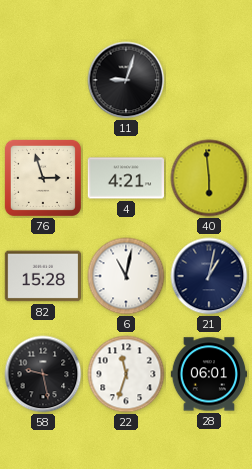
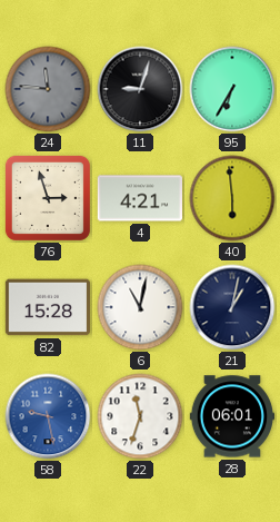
24: none -> 11:46
95: none -> 6:35
58 dial: black -> blue
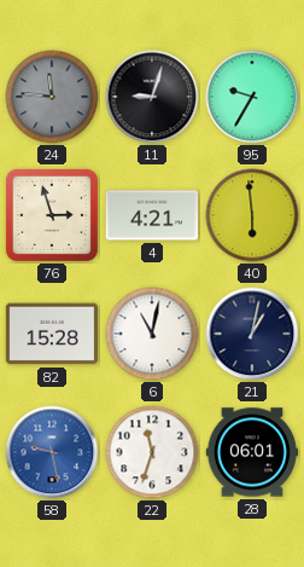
95: 6:35 -> 9:35
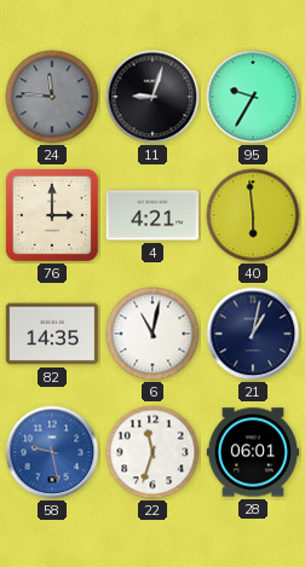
76: 2:57 -> 3:00
82: 15:28 -> 14:35
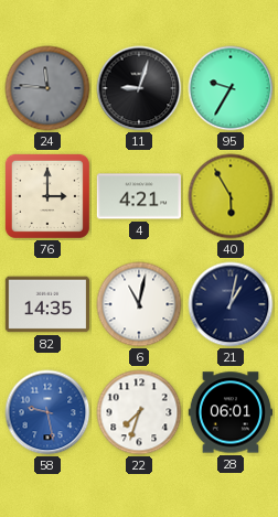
40: 5:59 -> 5:55
22: 11:33 -> 7:33
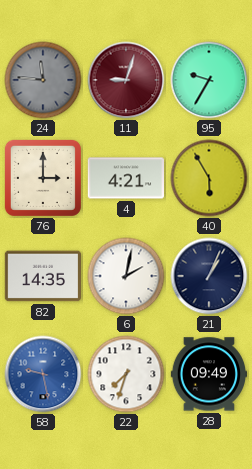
11 dial: black -> burgundy
6: 11:02 -> 2:02
21: 1:02 -> 1:04
28: 06:01 -> 09:49
